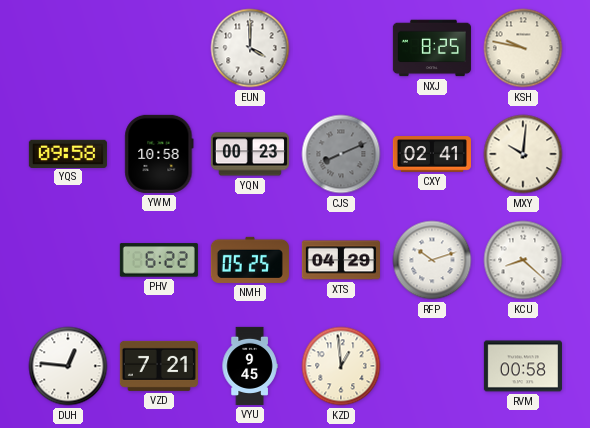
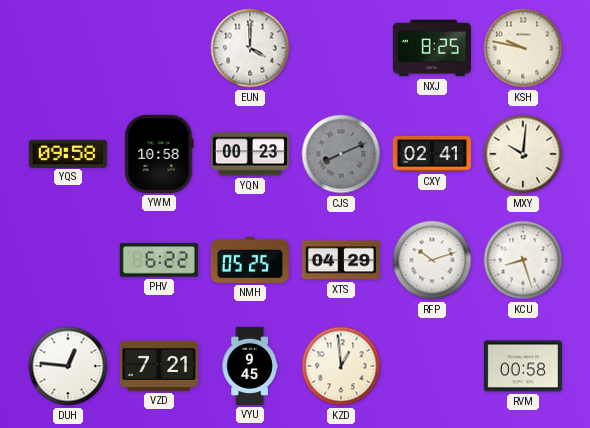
KCU: 8:22 -> 8:27
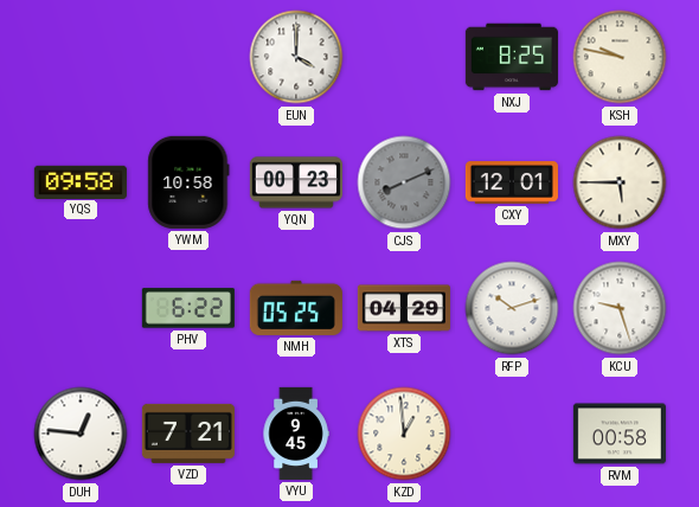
CXY: 02:41 -> 12:01
MXY: 10:01 -> 5:45
KCU: 8:27 -> 9:27
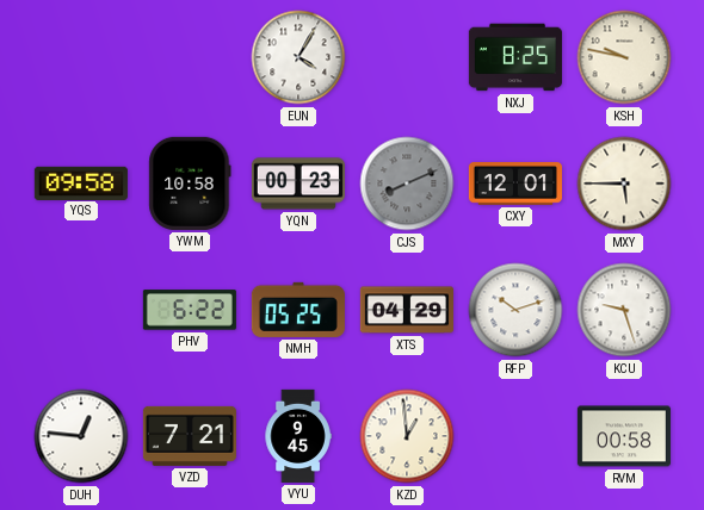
EUN: 4:00 -> 4:05
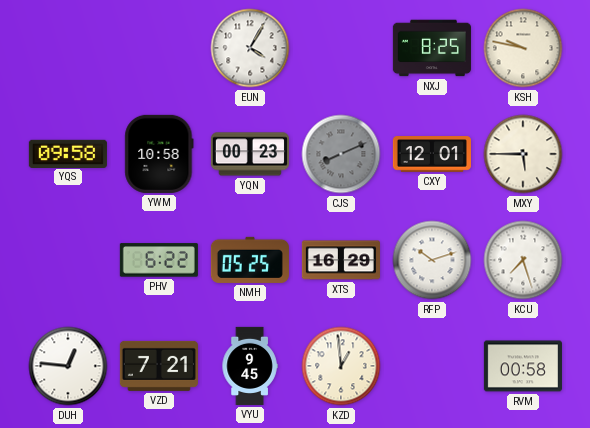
XTS: 04:29 -> 16:29
KCU: 9:27 -> 7:27
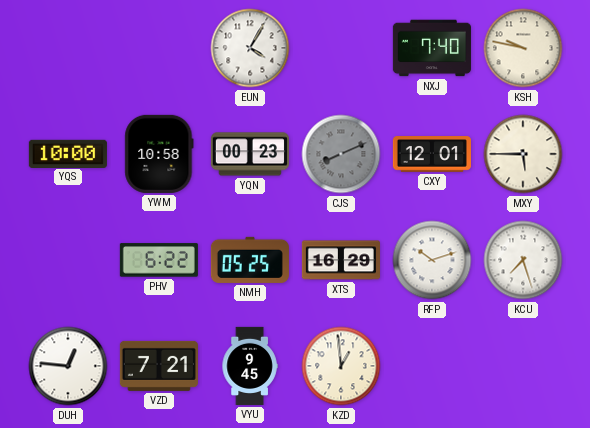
NXJ: 8:25 -> 7:40
YQS: 09:58 -> 10:00
RVM: 00:58 -> none
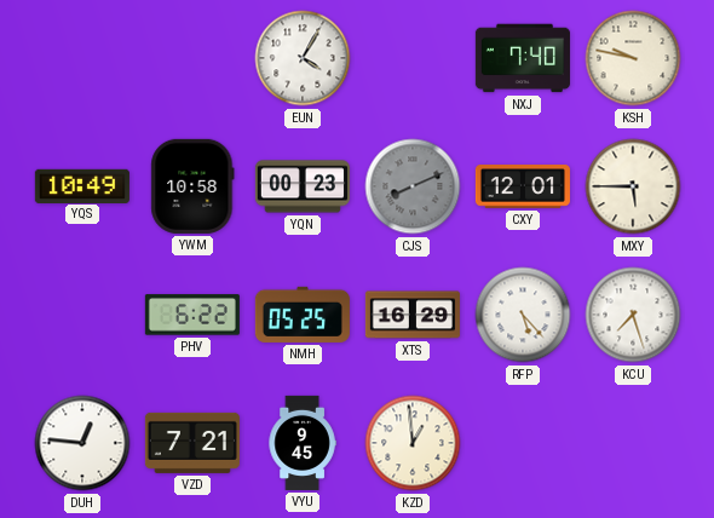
YQS: 10:00 -> 10:49
RFP: 10:12 -> 5:23
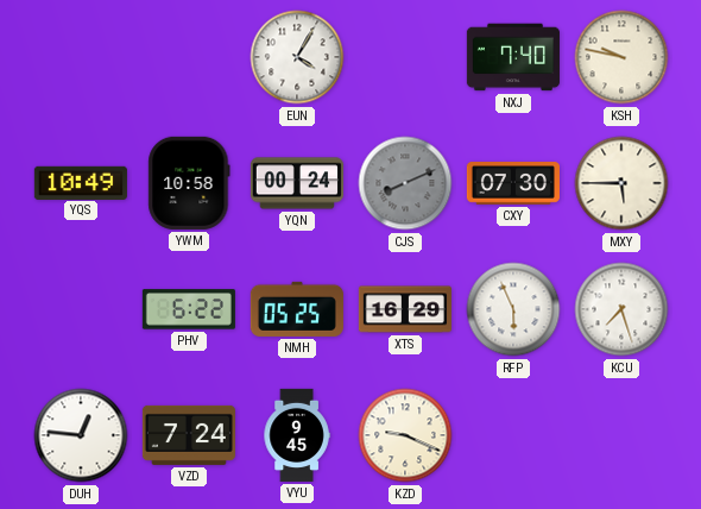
YQN: 00:23 -> 00:24
CXY: 12:01 -> 07:30
RFP: 5:23 -> 5:56
VZD: 7:21 -> 7:24
KZD: 12:59 -> 9:19
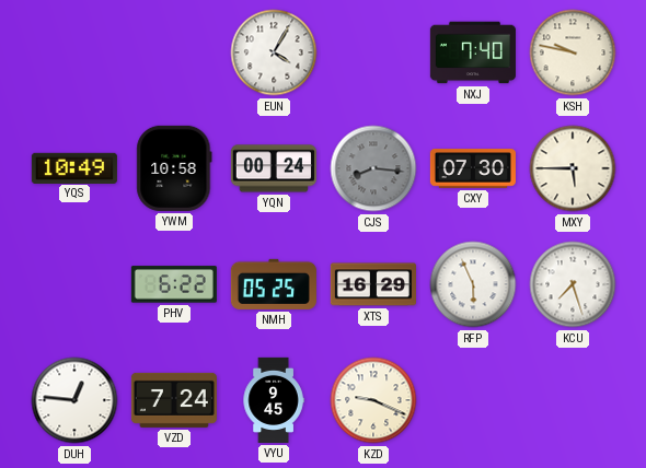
CJS: 8:11 -> 8:16
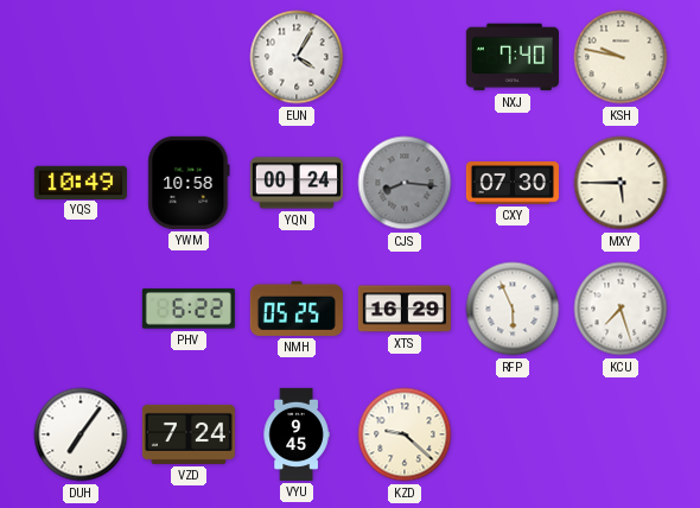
DUH: 12:46 -> 7:06
KZD: 9:19 -> 9:22
